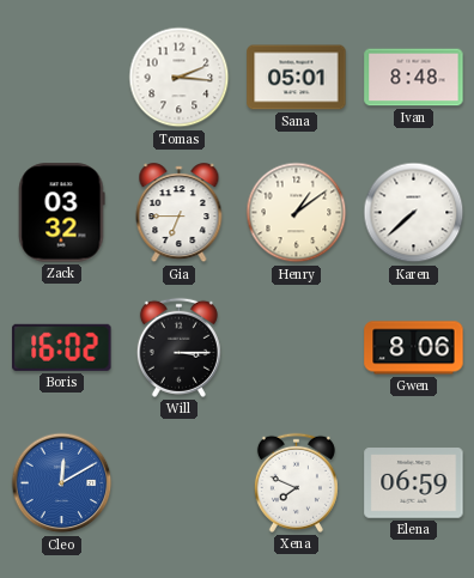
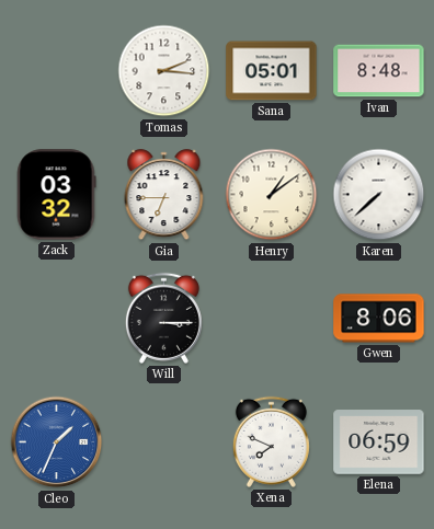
Boris: 16:02 -> none
Cleo: 12:10 -> 1:34
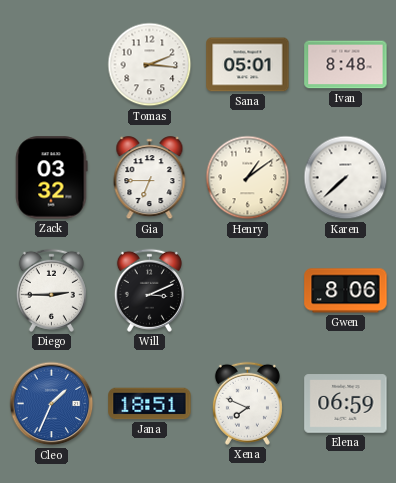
Diego: none -> 2:45
Will: 3:15 -> 3:11
Jana: none -> 18:51
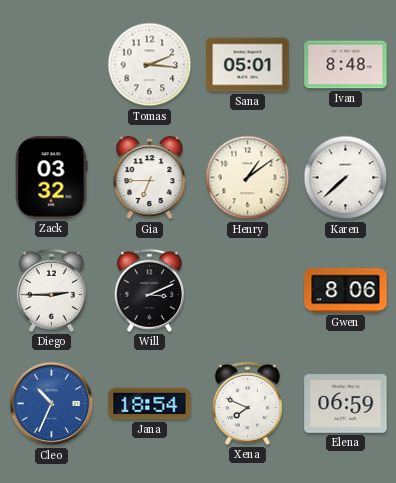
Cleo: 1:34 -> 10:34
Jana: 18:51 -> 18:54
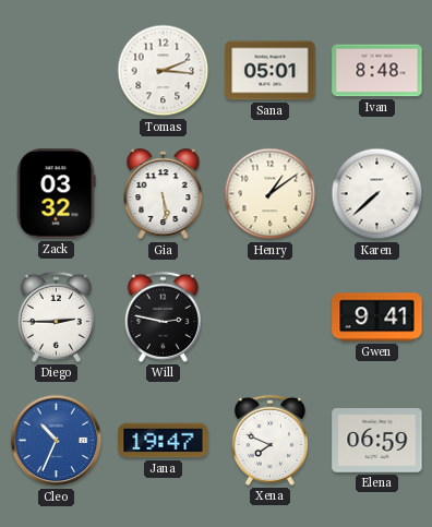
Gia: 6:45 -> 5:29
Will: 3:11 -> 2:47
Gwen: 8:06 -> 9:41
Jana: 18:54 -> 19:47
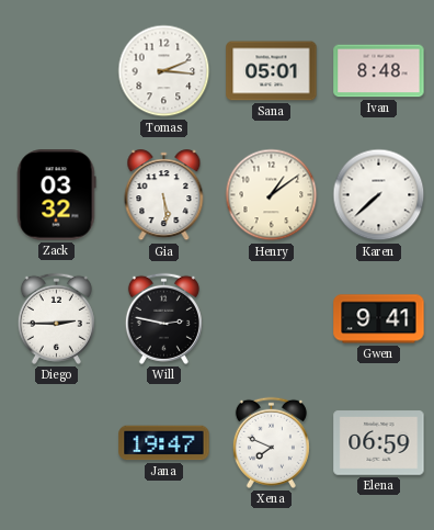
Cleo: 10:34 -> none
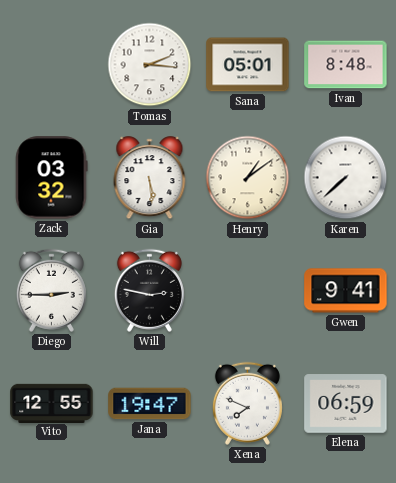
Vito: none -> 12:55
